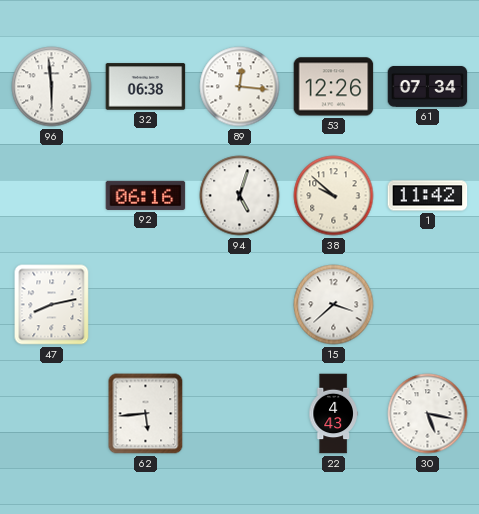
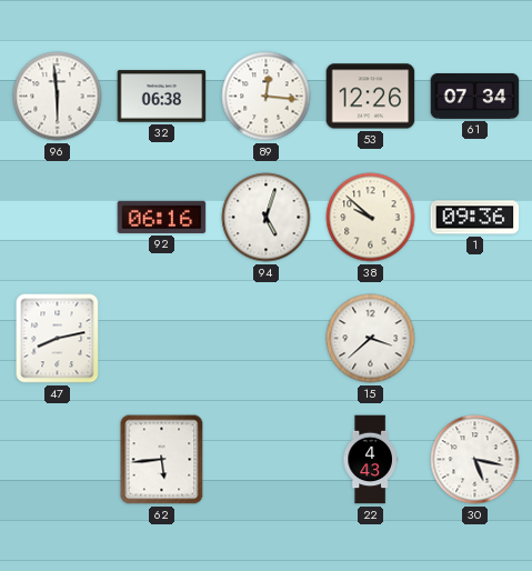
1: 11:42 -> 09:36
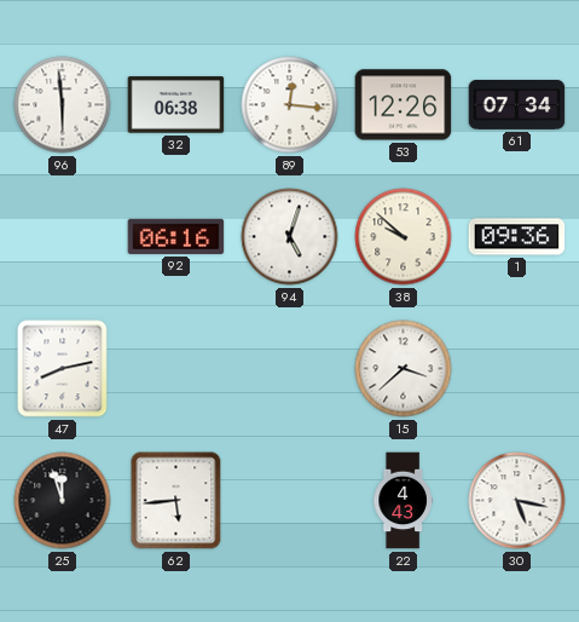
25: none -> 11:57
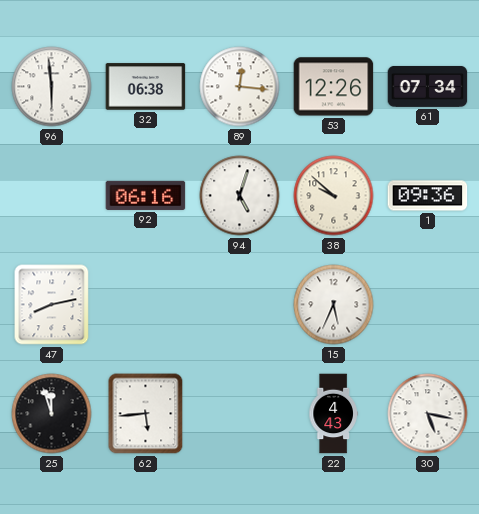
15: 3:38 -> 5:34
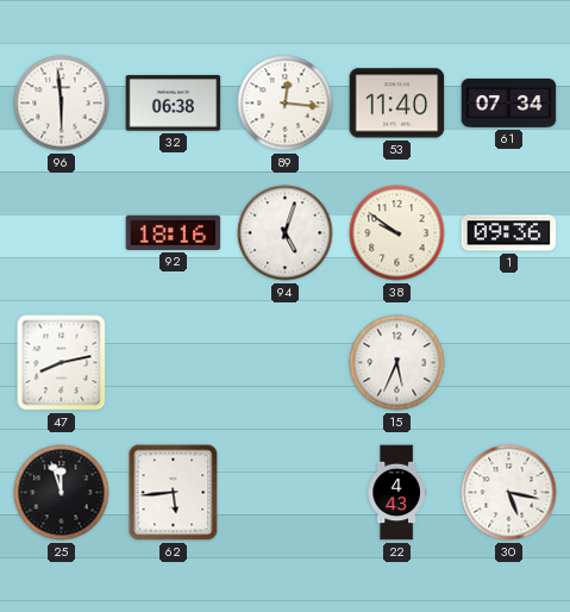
53: 12:26 -> 11:40
92: 06:16 -> 18:16
38: 9:52 -> 9:51
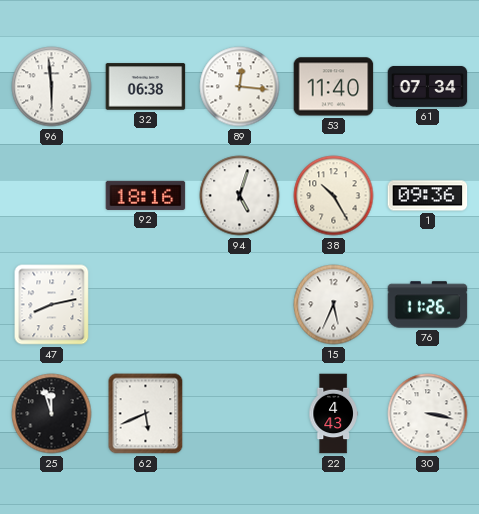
38: 9:51 -> 10:25
76: none -> 11:26
62: 5:44 -> 5:41
30: 5:17 -> 3:17
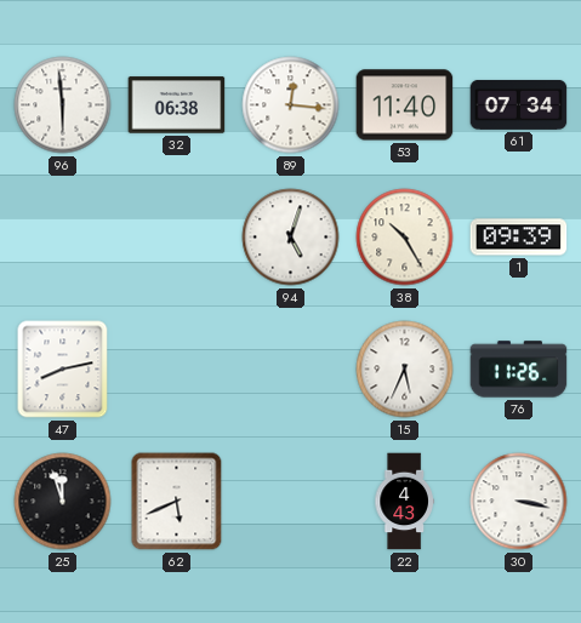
92: 18:16 -> none
1: 09:36 -> 09:39
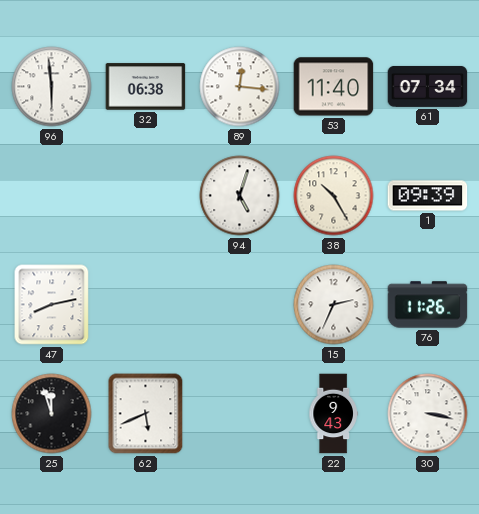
15: 5:34 -> 2:34
22: 4:43 -> 9:43
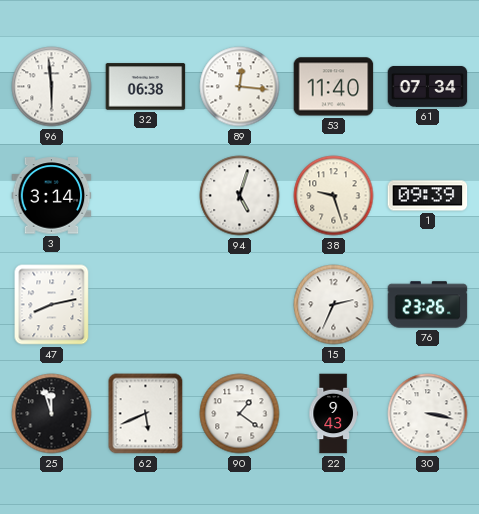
3: none -> 3:14
38: 10:25 -> 9:27
76: 11:26 -> 23:26
90: none -> 1:21
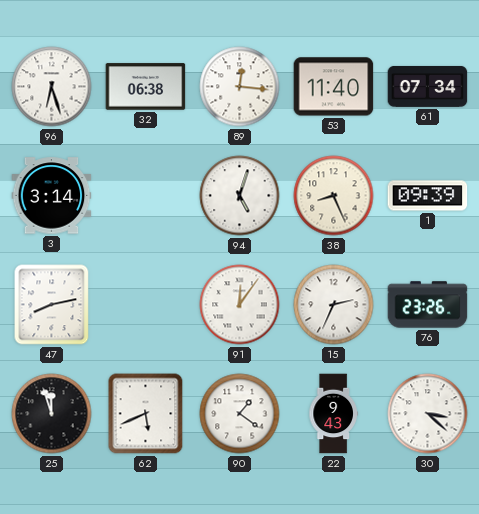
96: 5:59 -> 6:27
38: 9:27 -> 8:26
91: none -> 12:06
30: 3:17 -> 3:22
